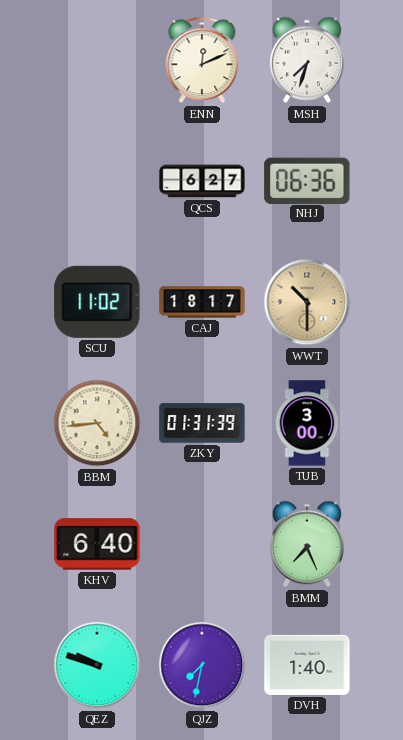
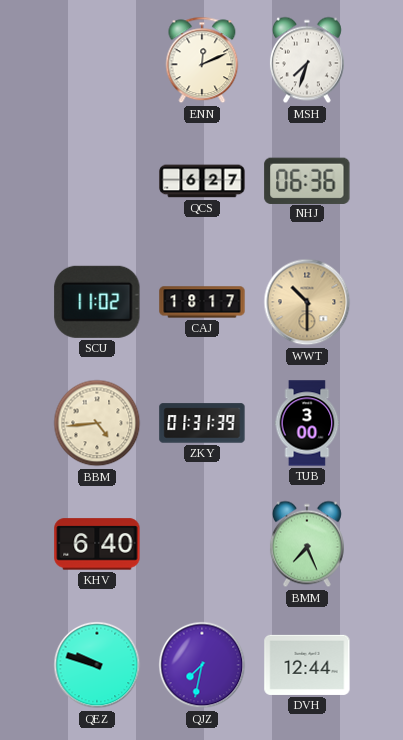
DVH: 1:40 -> 12:44
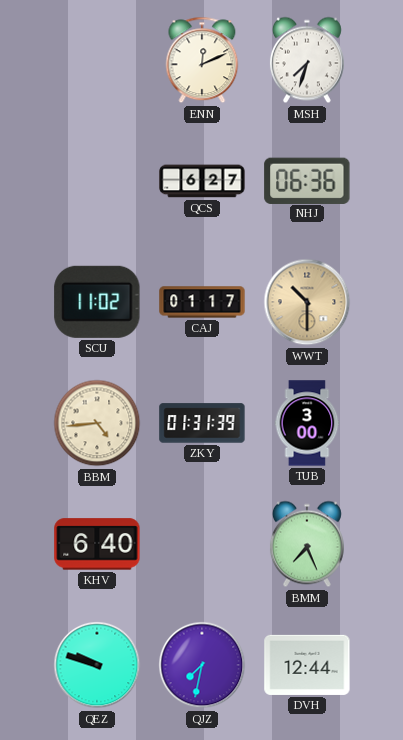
CAJ: 18:17 -> 01:17
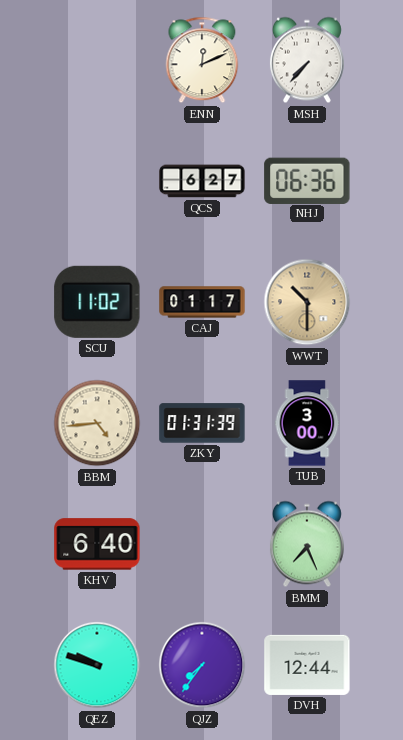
MSH: 7:33 -> 7:37
QJZ: 7:32 -> 7:36
